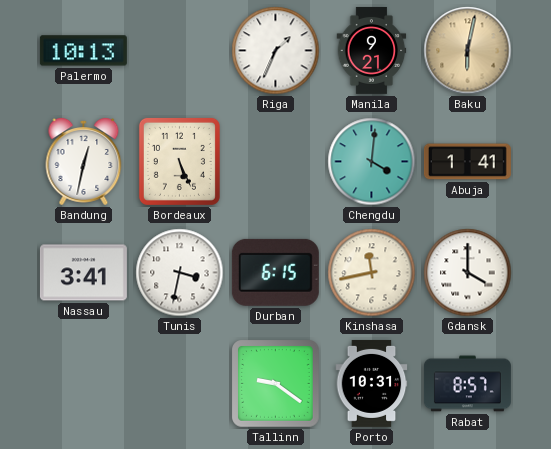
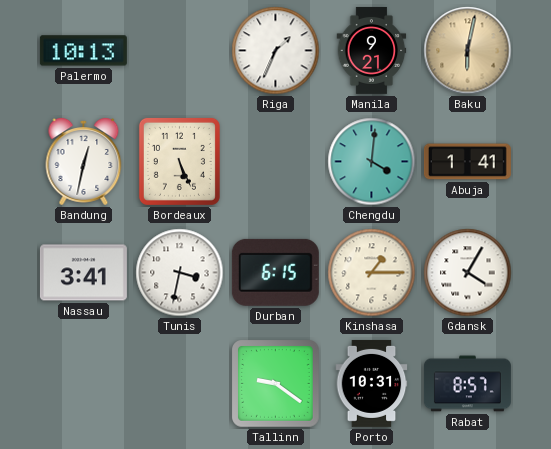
Kinshasa: 11:43 -> 1:15
Gdansk: 4:00 -> 4:05
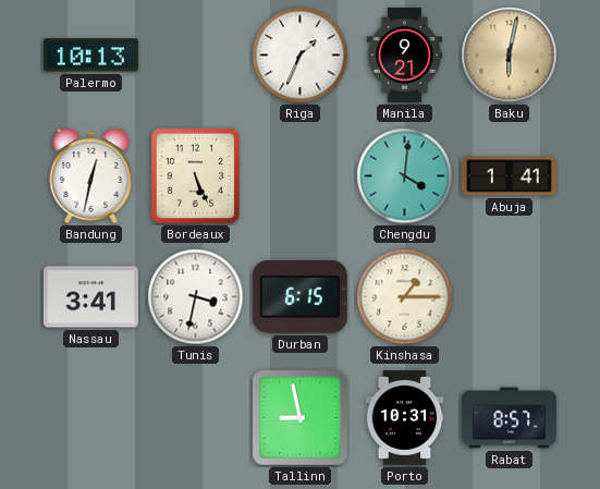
Gdansk: 4:05 -> none
Tallinn: 9:21 -> 8:58
